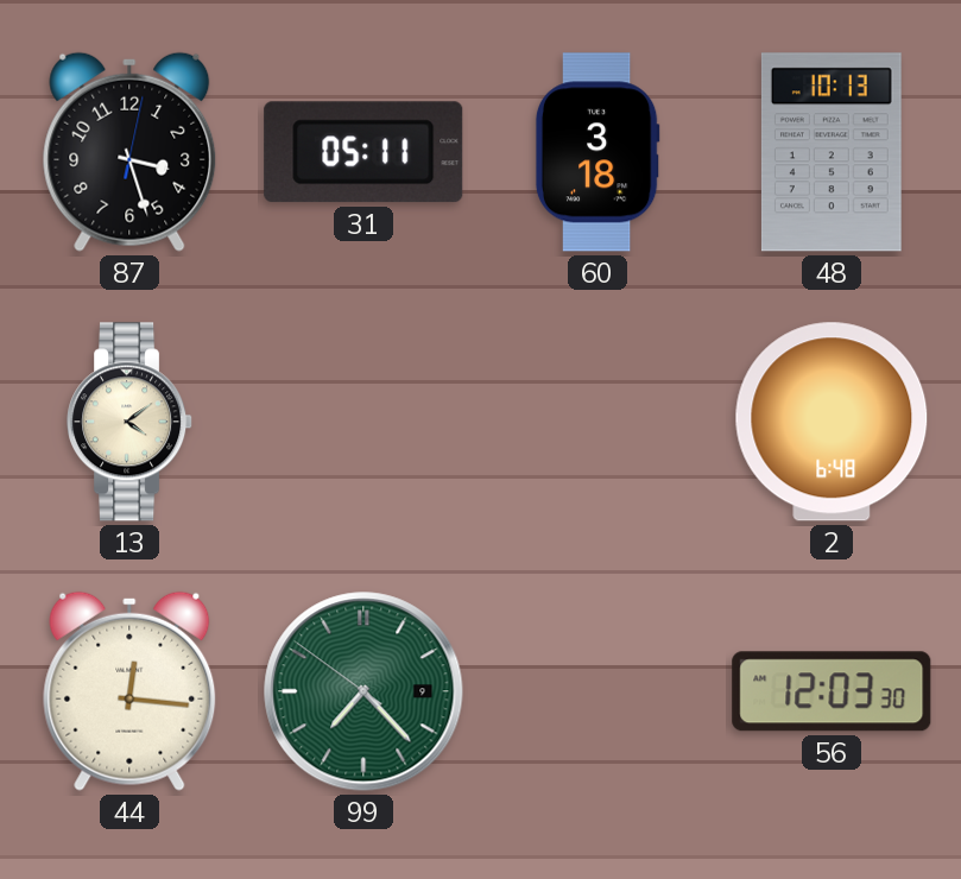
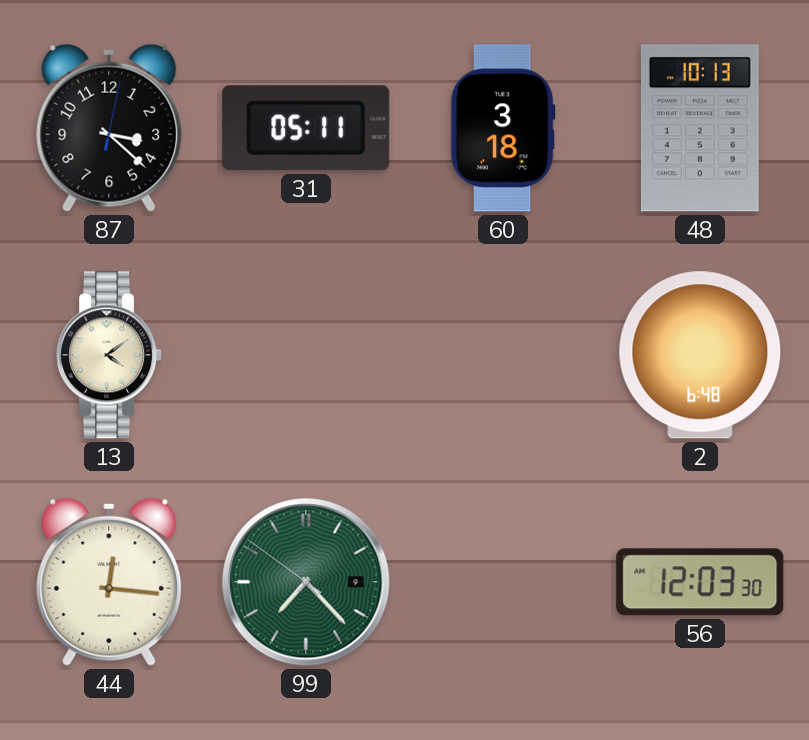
87: 3:27 -> 3:22
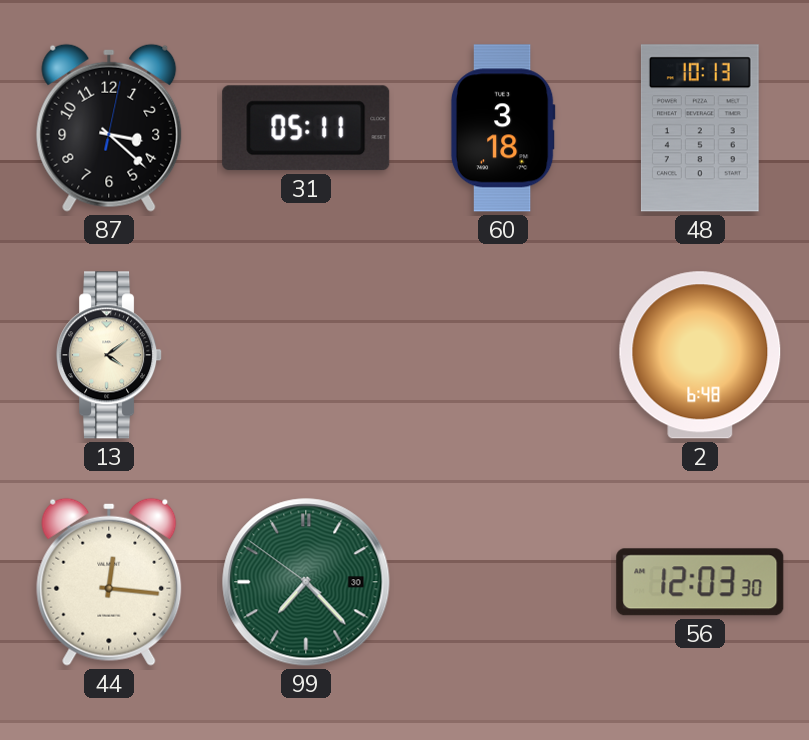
99 date: 9 -> 30
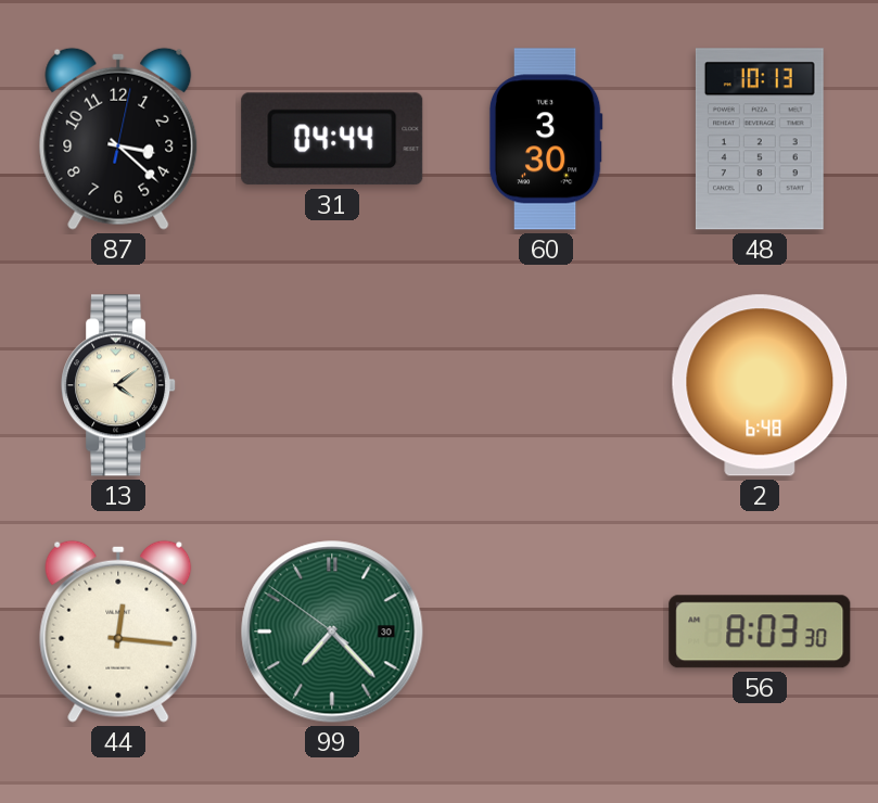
31: 05:11 -> 04:44
60: 3:18 -> 3:30
56: 12:03 -> 8:03
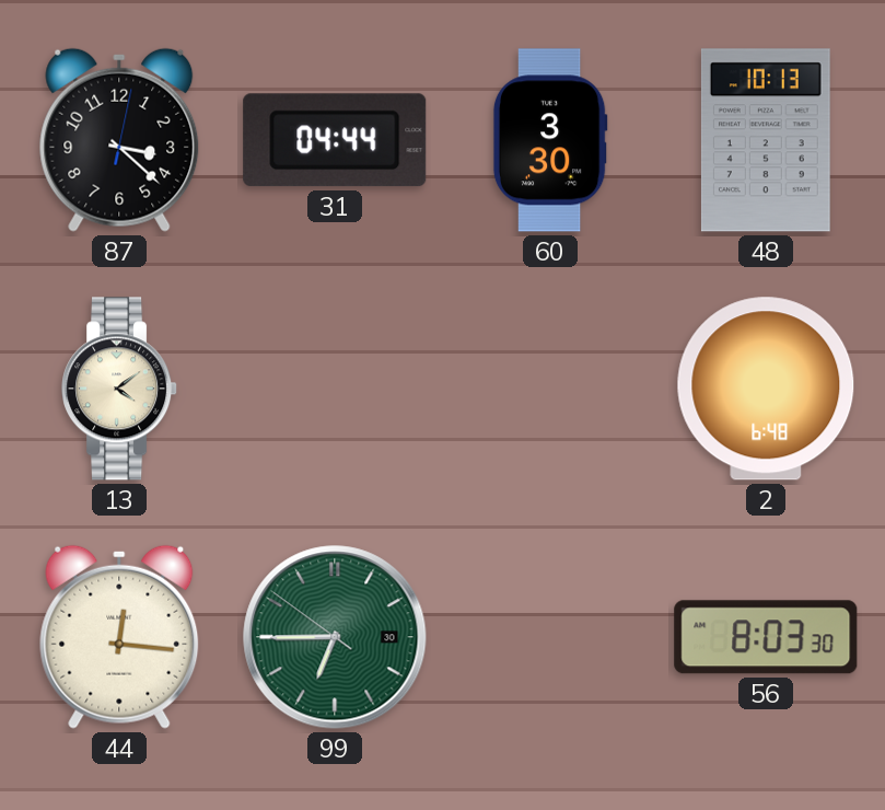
99: 7:22 -> 6:44
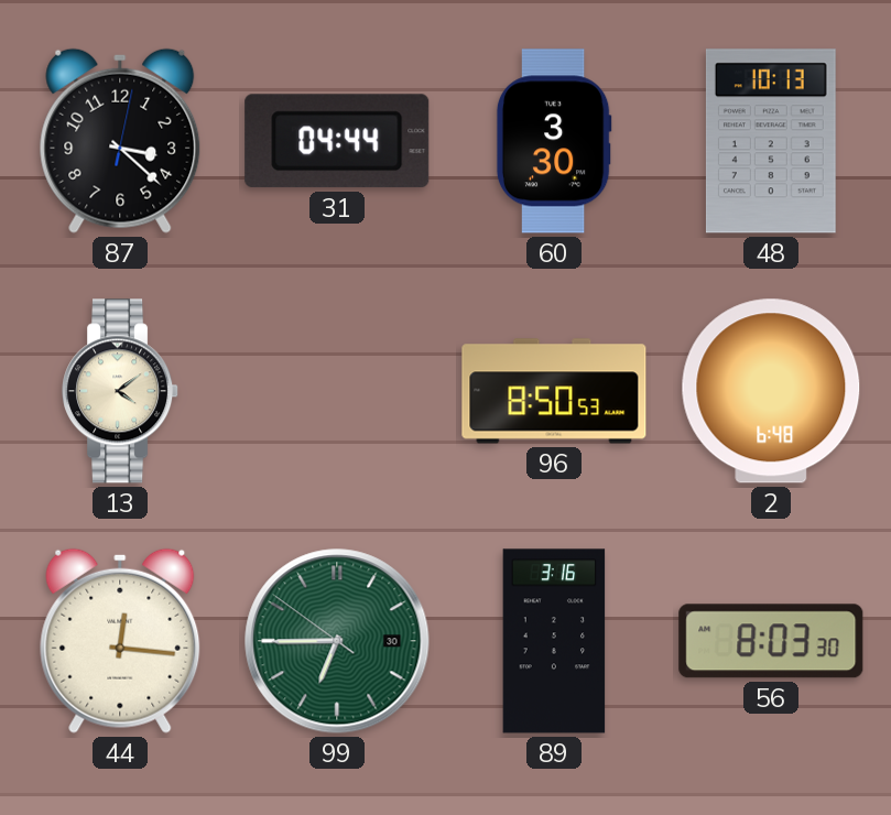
96: none -> 8:50
89: none -> 3:16
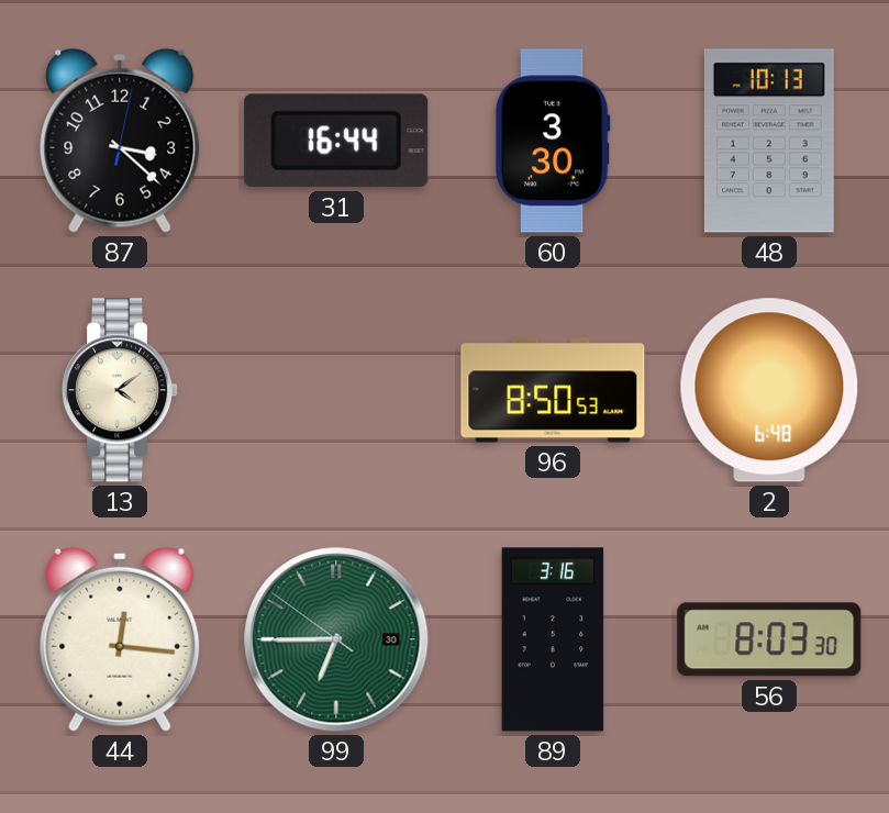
31: 04:44 -> 16:44
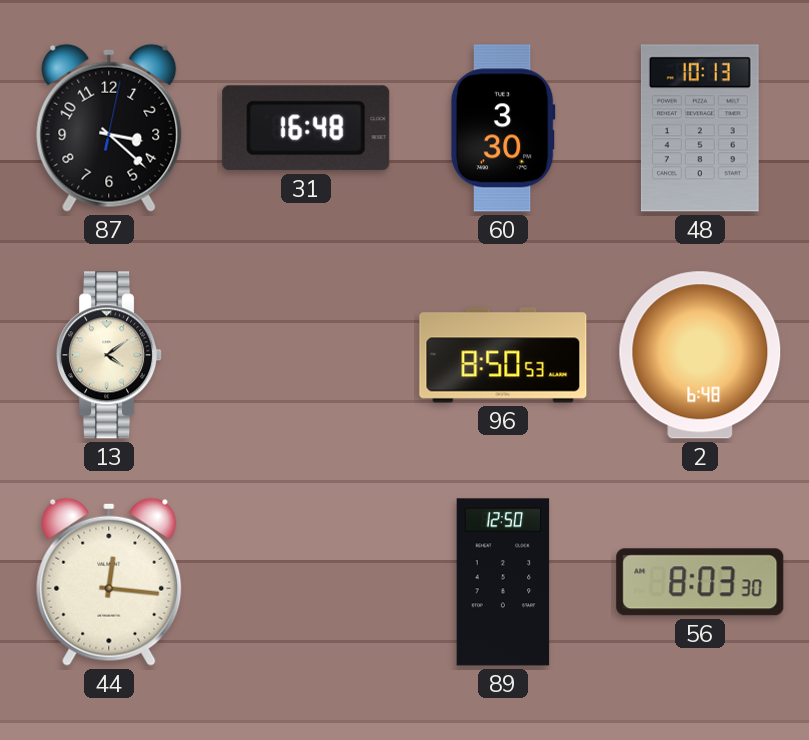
31: 16:44 -> 16:48
99: 6:44 -> none
89: 3:16 -> 12:50
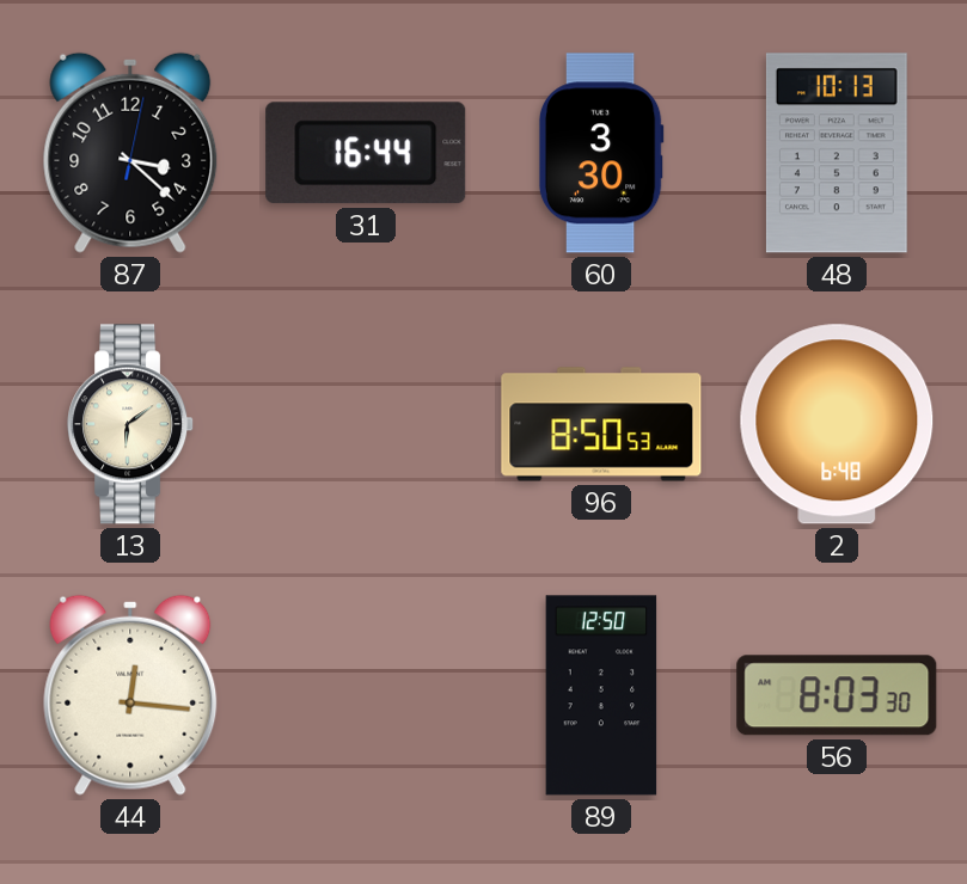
31: 16:48 -> 16:44
13: 4:09 -> 6:09
